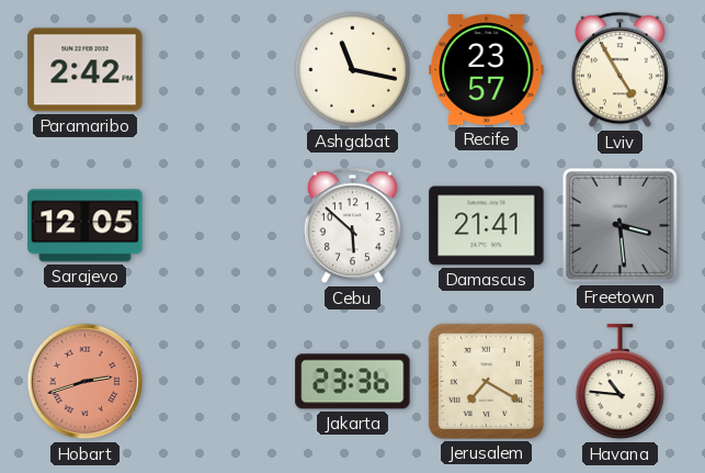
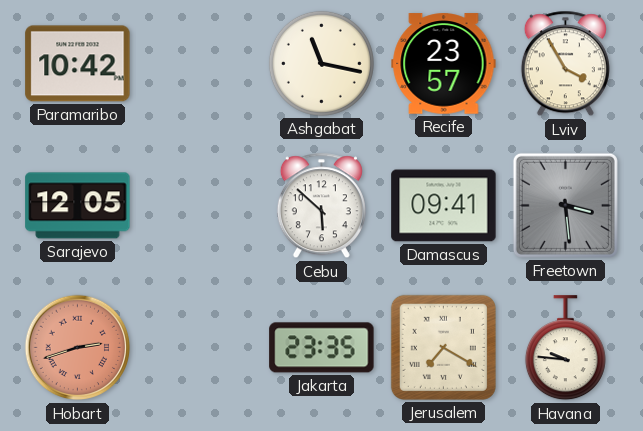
Paramaribo: 2:42 -> 10:42
Lviv: 4:55 -> 3:55
Damascus: 21:41 -> 09:41
Jakarta: 23:36 -> 23:35
Havana: 10:46 -> 9:46
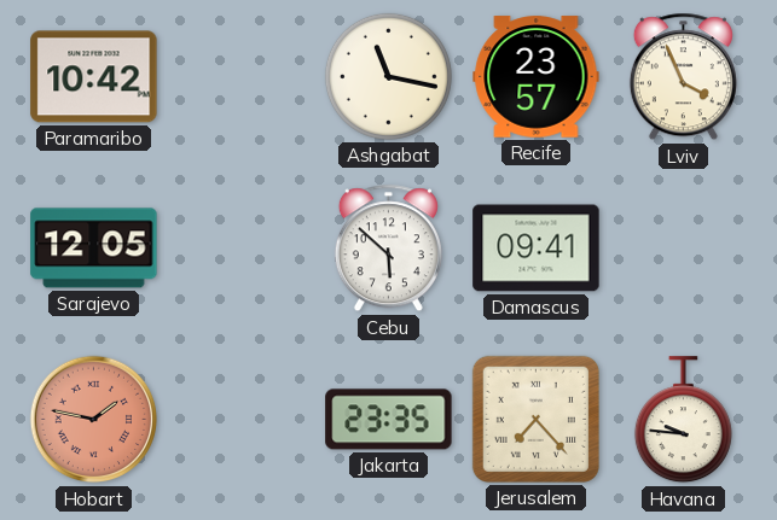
Lviv: 3:55 -> 3:56
Freetown: 3:29 -> none
Hobart: 2:42 -> 1:47
Jerusalem: 7:20 -> 7:23
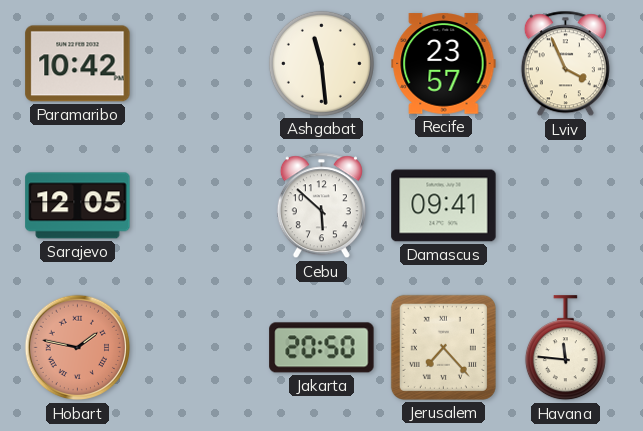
Ashgabat: 11:17 -> 11:29
Jakarta: 23:35 -> 20:50
Havana: 9:46 -> 11:46
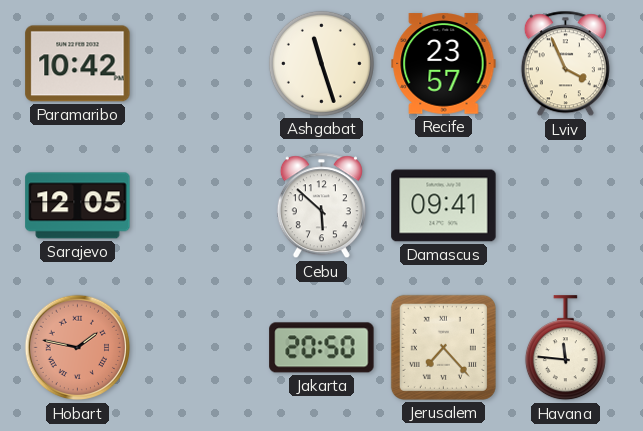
Ashgabat: 11:29 -> 11:27
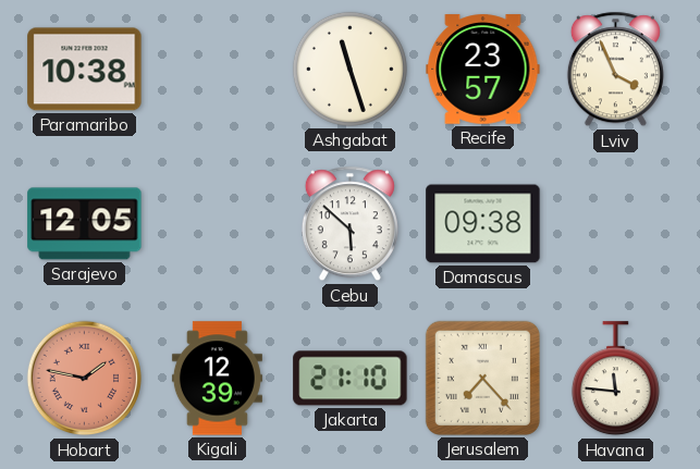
Paramaribo: 10:42 -> 10:38
Damascus: 09:41 -> 09:38
Kigali: none -> 12:39
Jakarta: 20:50 -> 21:10
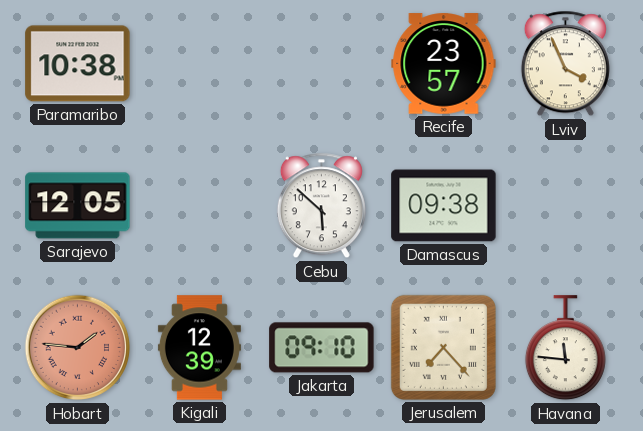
Ashgabat: 11:27 -> none
Hobart: 1:47 -> 1:46
Jakarta: 21:10 -> 09:10
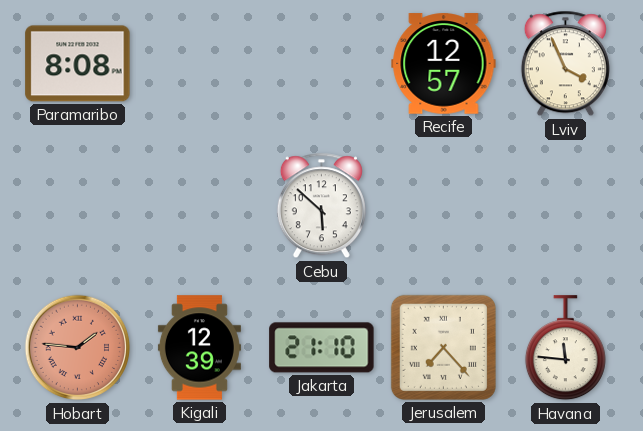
Paramaribo: 10:38 -> 8:08
Recife: 23:57 -> 12:57
Sarajevo: 12:05 -> none
Damascus: 09:38 -> none
Jakarta: 09:10 -> 21:10
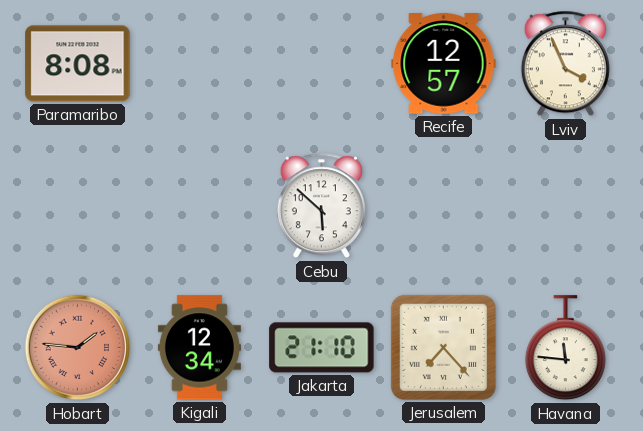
Kigali: 12:39 -> 12:34
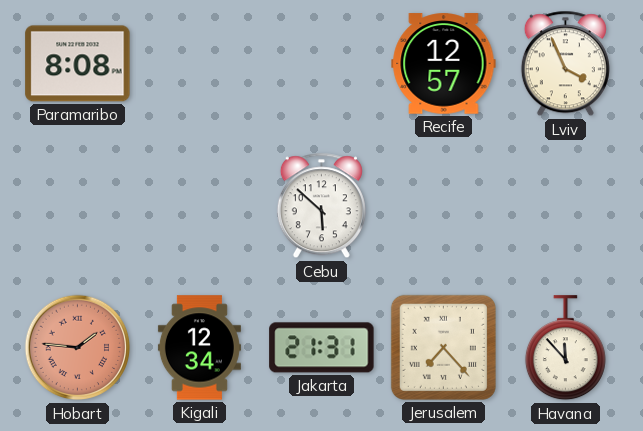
Jakarta: 21:10 -> 21:31
Havana: 11:46 -> 11:53
